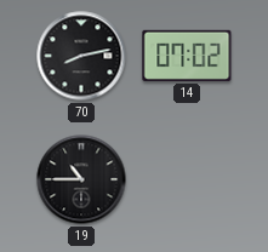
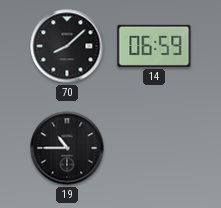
70: 8:13 -> 8:08
14: 07:02 -> 06:59
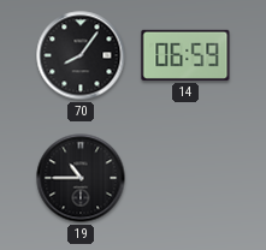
70: 8:08 -> 8:06
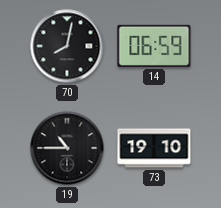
70: 8:06 -> 8:02
73: none -> 19:10
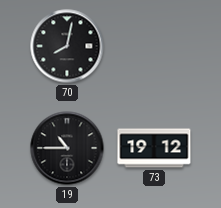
14: 06:59 -> none
73: 19:10 -> 19:12
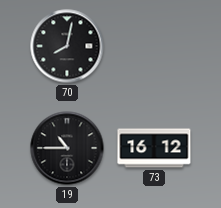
73: 19:12 -> 16:12
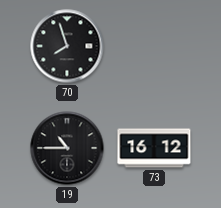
70: 8:02 -> 7:57
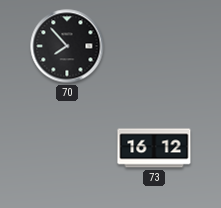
70: 7:57 -> 7:53
19: 10:45 -> none
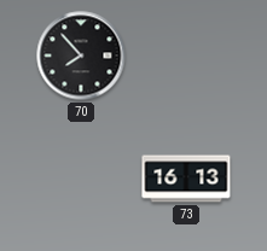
73: 16:12 -> 16:13
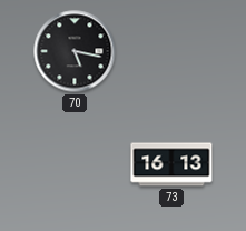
70: 7:53 -> 5:17
